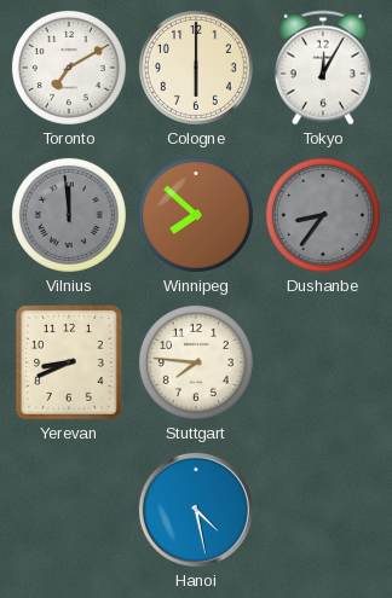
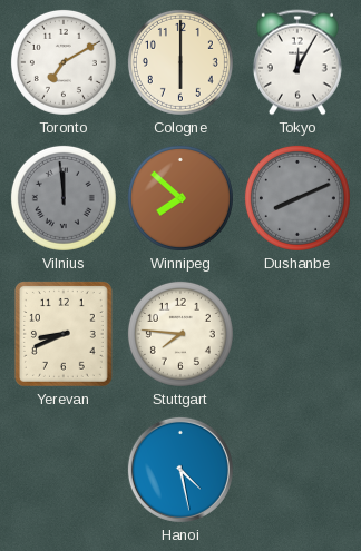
Dushanbe: 8:36 -> 8:11
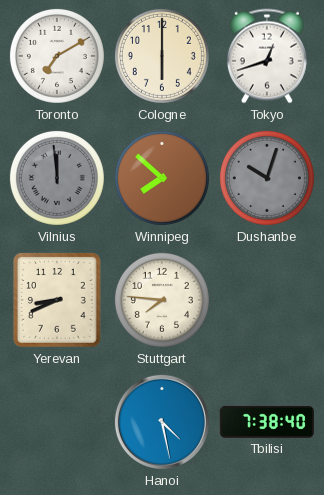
Tokyo: 12:05 -> 12:42
Dushanbe: 8:11 -> 10:03
Tbilisi: none -> 7:38
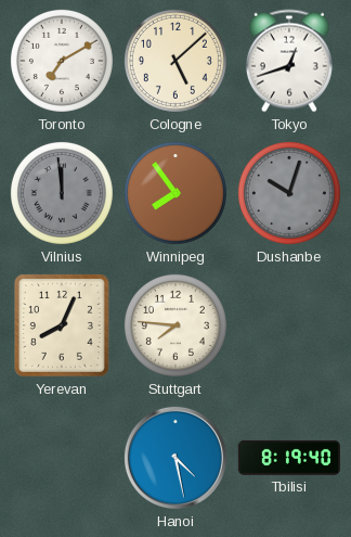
Cologne: 6:00 -> 5:08
Winnipeg: 7:52 -> 7:54
Yerevan: 8:41 -> 8:04
Tbilisi: 7:38 -> 8:19
